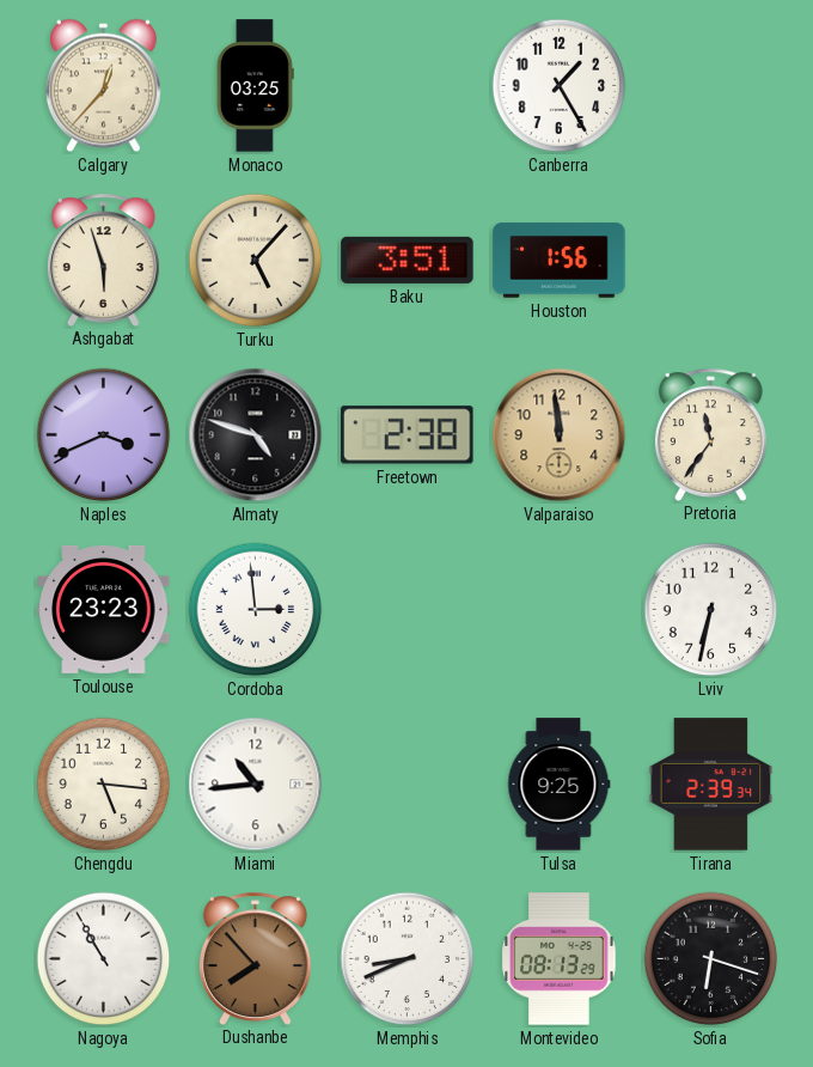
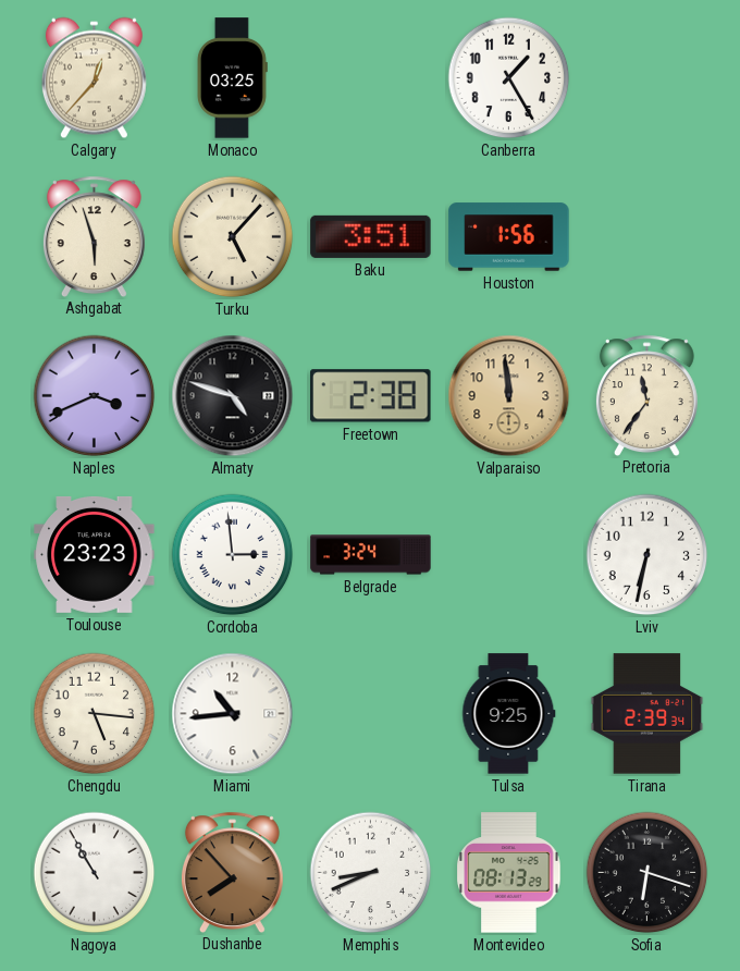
Belgrade: none -> 3:24
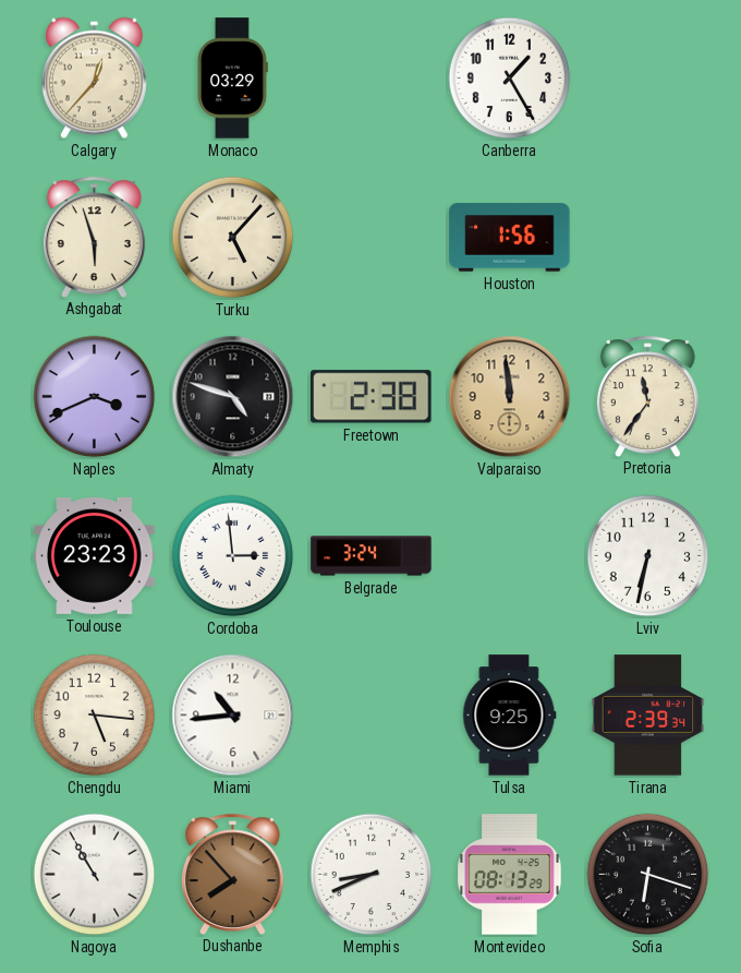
Monaco: 03:25 -> 03:29
Baku: 3:51 -> none
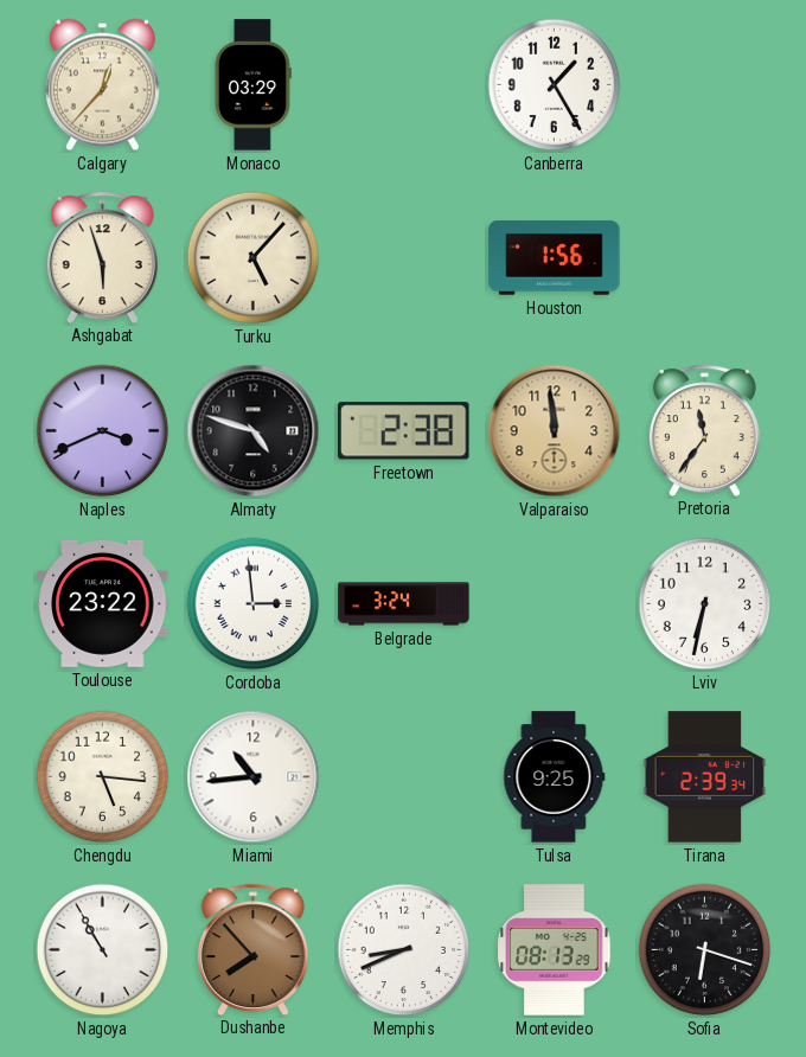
Toulouse: 23:23 -> 23:22
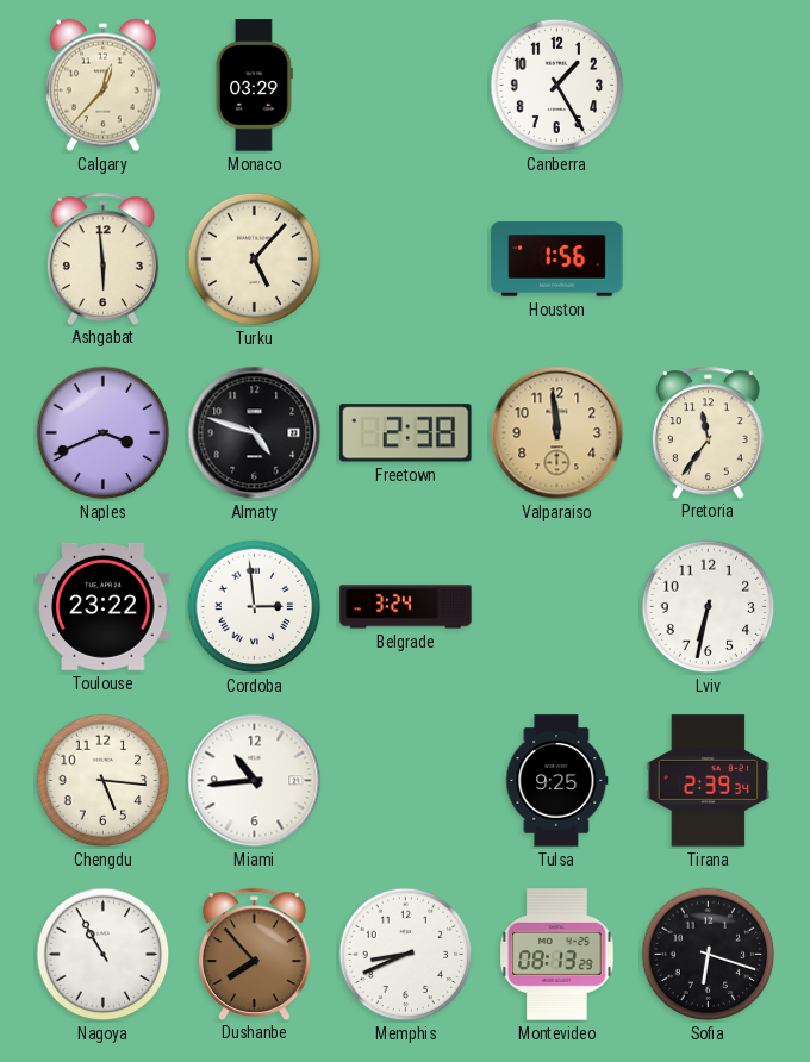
Ashgabat: 5:57 -> 5:59
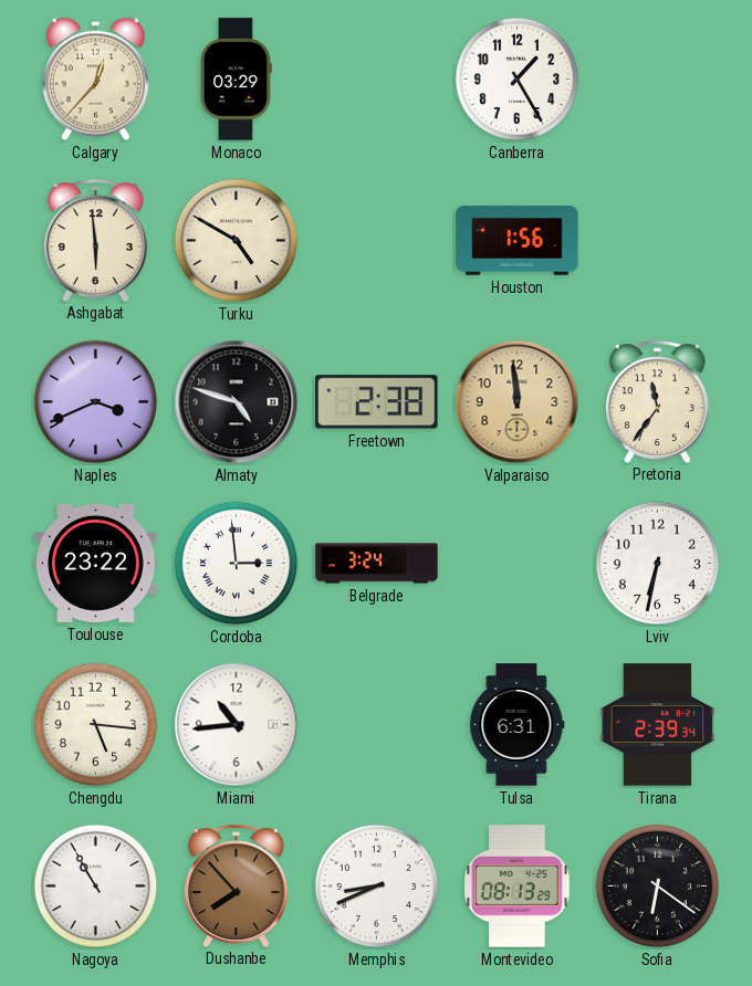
Turku: 5:07 -> 4:50
Tulsa: 9:25 -> 6:31
Sofia: 6:18 -> 6:21
